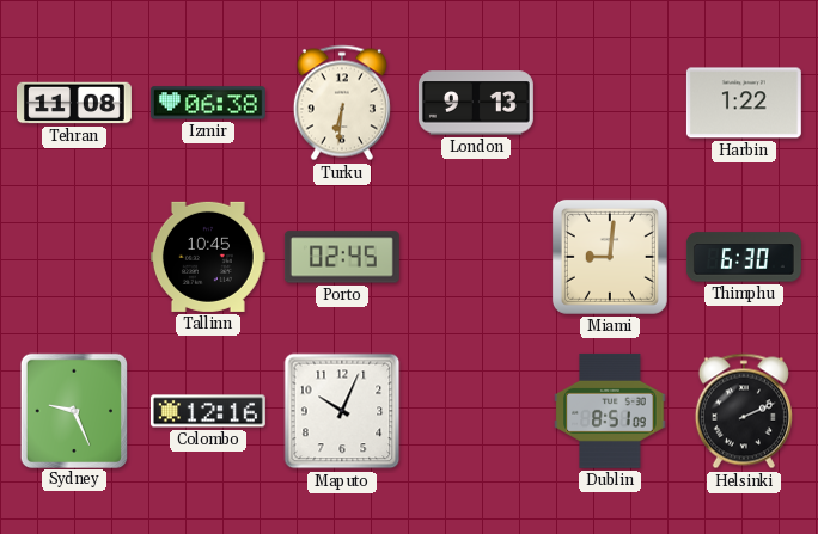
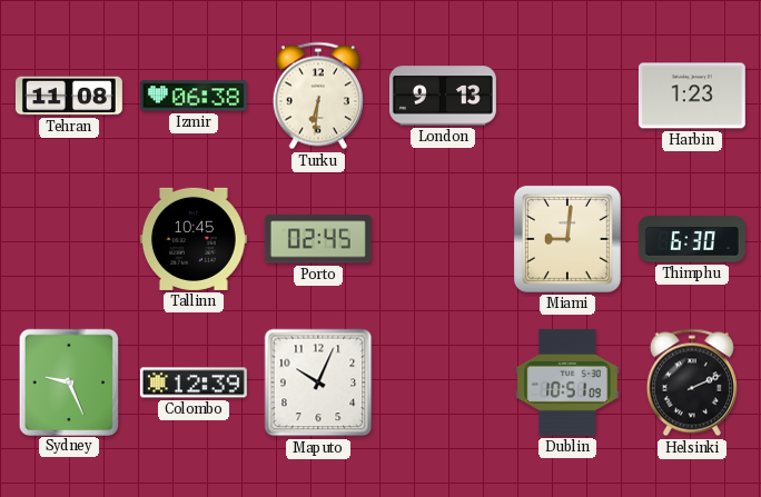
Harbin: 1:22 -> 1:23
Colombo: 12:16 -> 12:39
Dublin: 8:51 -> 10:51
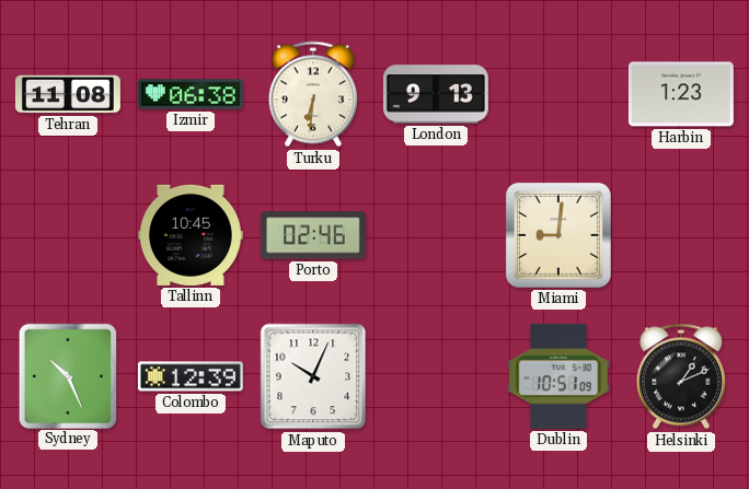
Porto: 02:45 -> 02:46
Thimphu: 6:30 -> none
Sydney: 9:26 -> 10:26
Helsinki: 2:11 -> 1:11
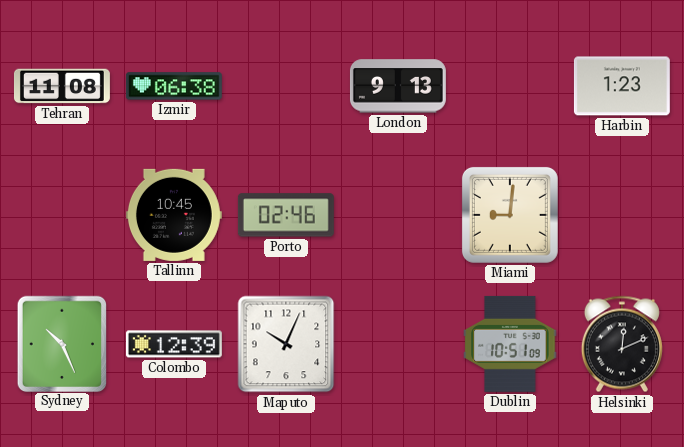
Turku: 6:31 -> none
Helsinki: 1:11 -> 12:11
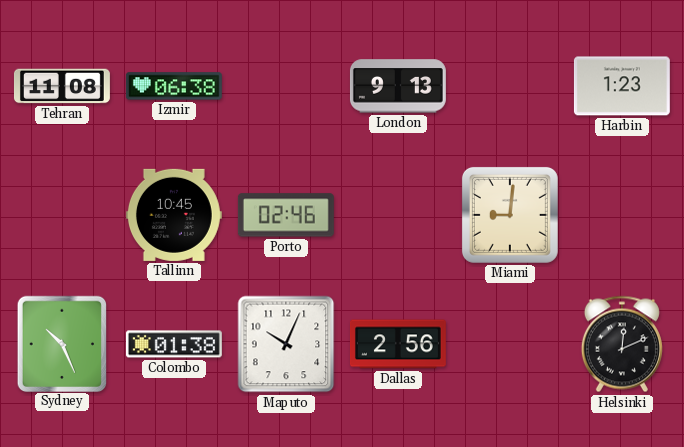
Colombo: 12:39 -> 01:38
Dallas: none -> 2:56
Dublin: 10:51 -> none
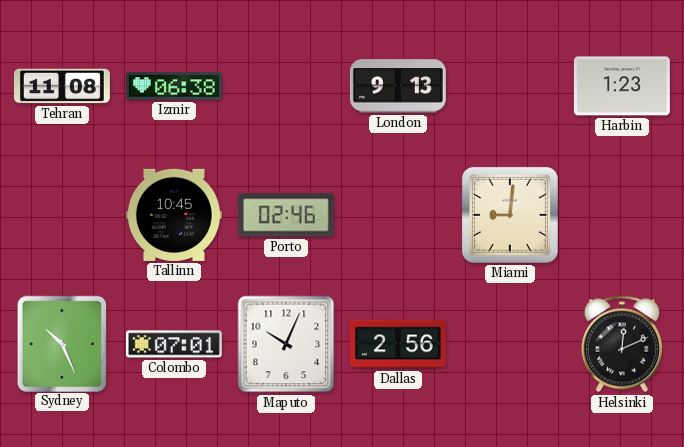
Colombo: 01:38 -> 07:01
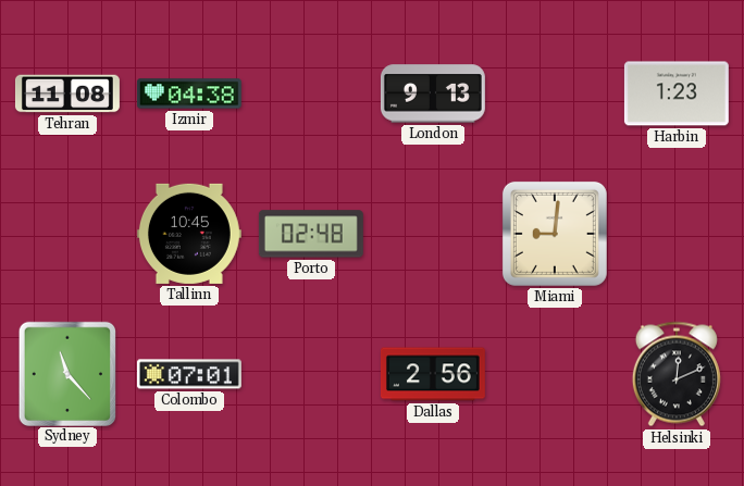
Izmir: 06:38 -> 04:38
Porto: 02:46 -> 02:48
Sydney: 10:26 -> 11:23
Maputo: 10:04 -> none
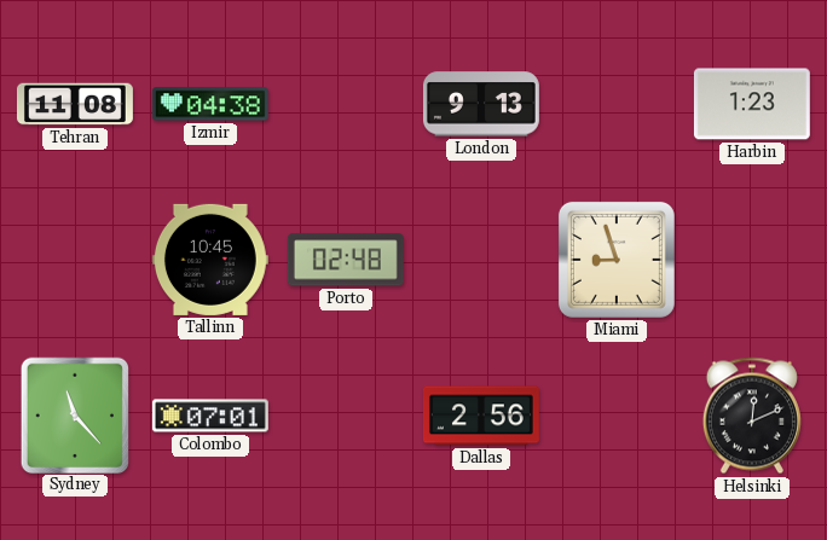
Miami: 9:01 -> 8:57
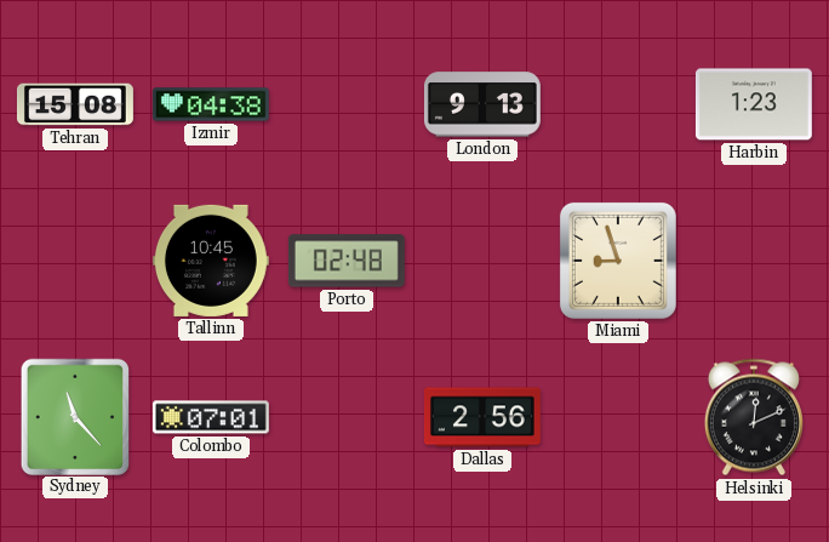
Tehran: 11:08 -> 15:08
